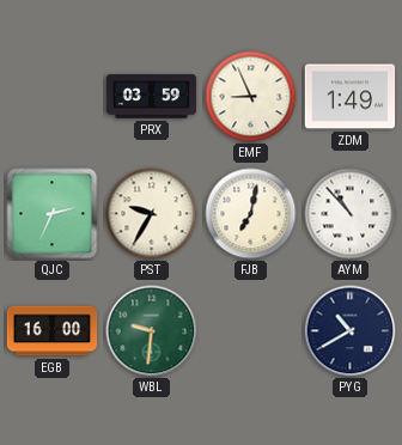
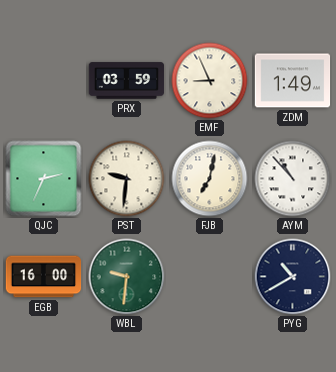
PST: 9:35 -> 9:31
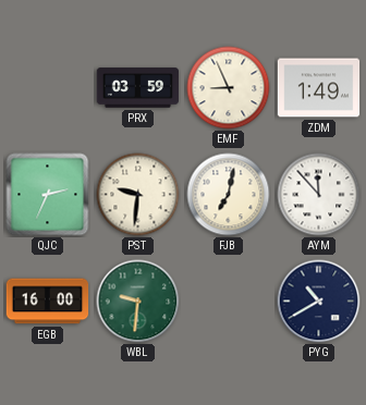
AYM: 10:53 -> 11:53
